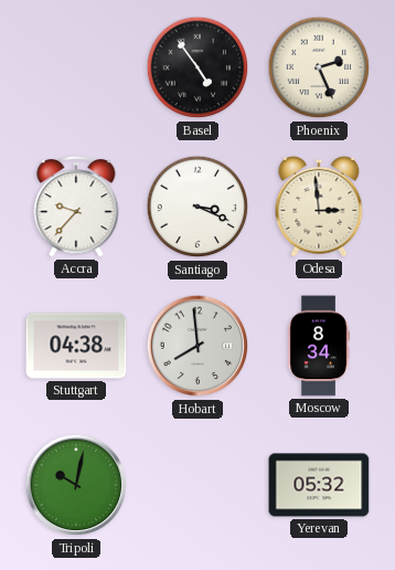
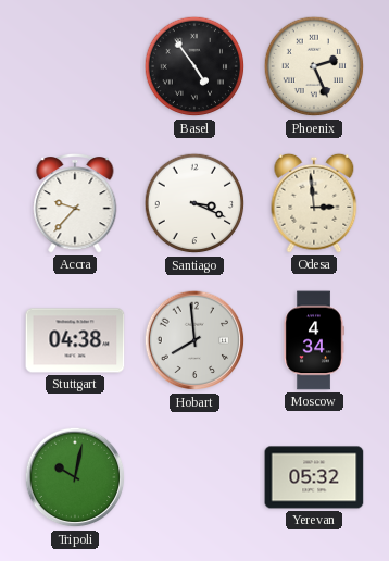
Moscow: 8:34 -> 4:34
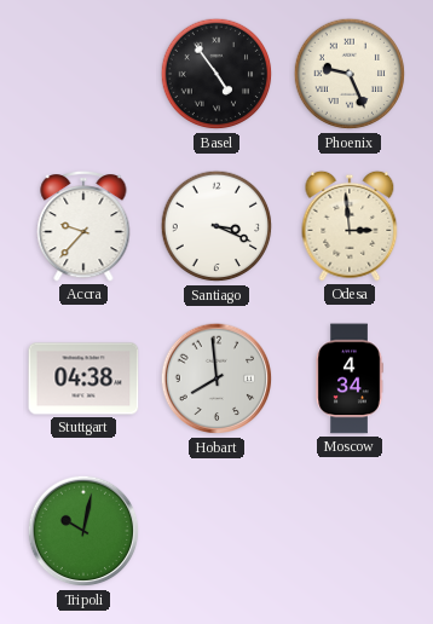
Phoenix: 2:26 -> 9:26
Yerevan: 05:32 -> none
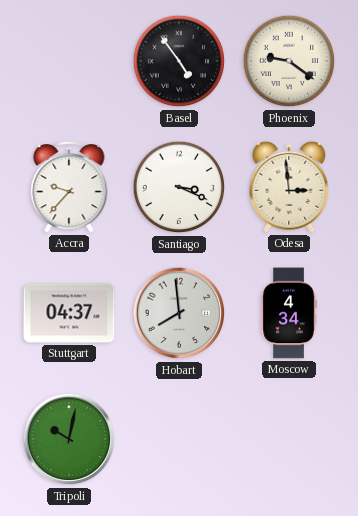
Phoenix: 9:26 -> 9:21
Stuttgart: 04:38 -> 04:37
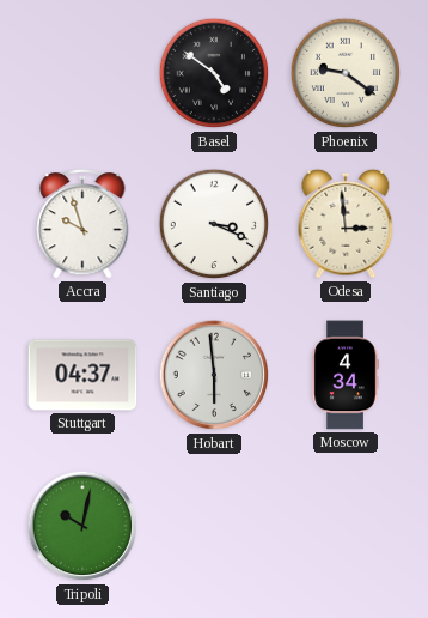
Basel: 4:54 -> 4:51
Accra: 9:37 -> 9:57
Hobart: 7:59 -> 5:59
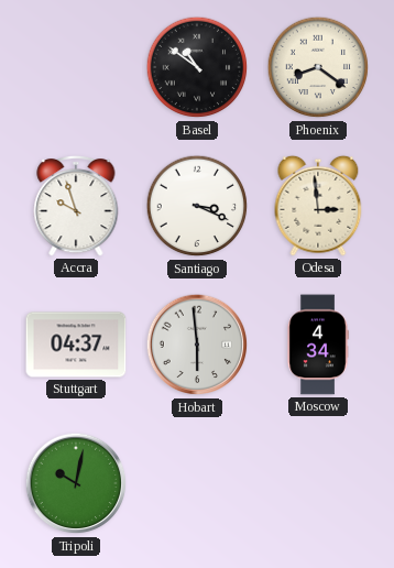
Basel: 4:51 -> 10:51
Phoenix: 9:21 -> 8:21
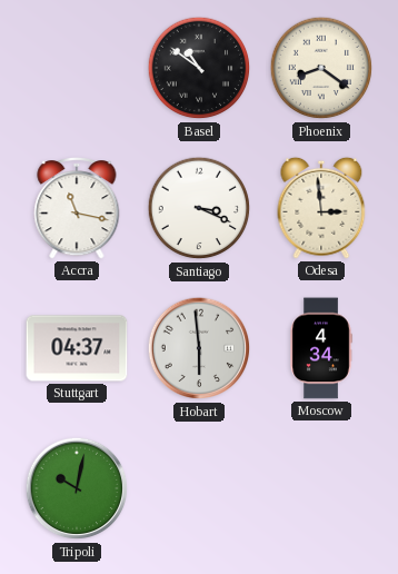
Accra: 9:57 -> 11:17
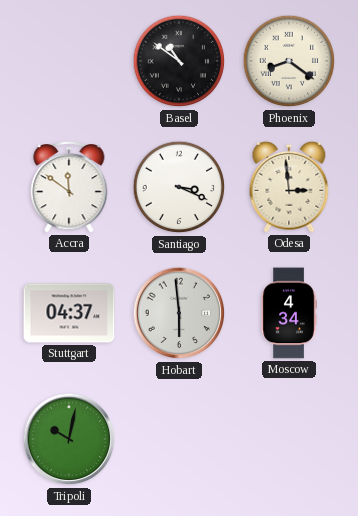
Accra: 11:17 -> 11:51
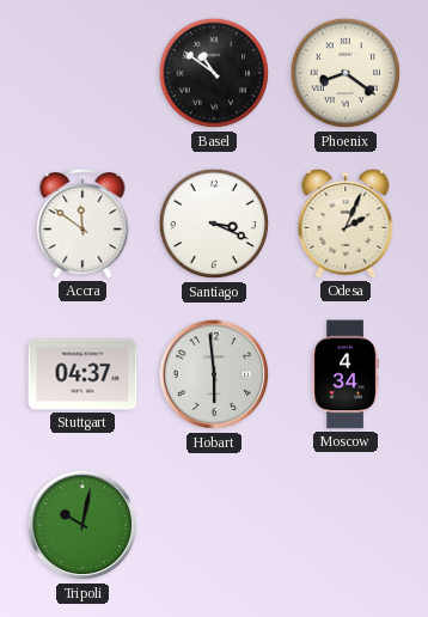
Odesa: 2:59 -> 2:04
